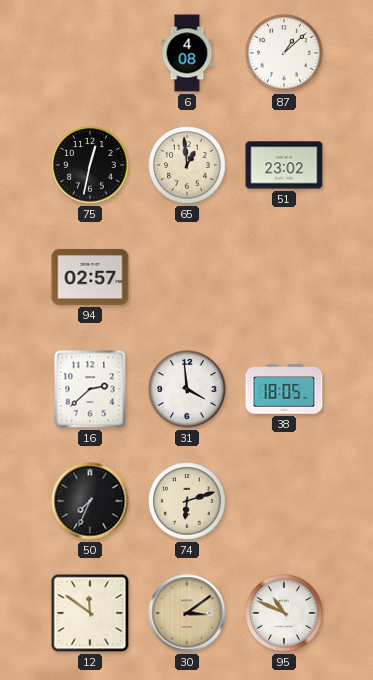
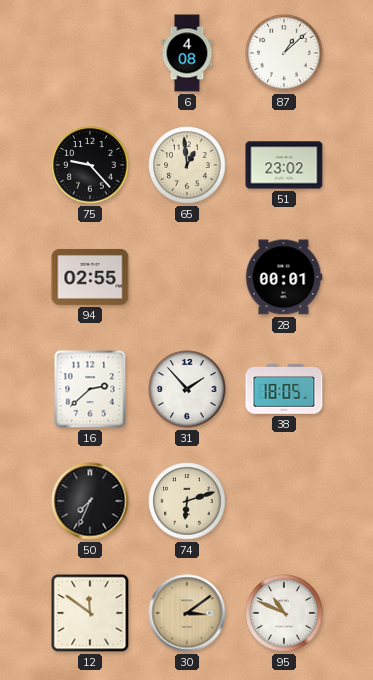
75: 12:32 -> 9:23
94: 02:57 -> 02:55
28: none -> 00:01
31: 3:59 -> 1:53
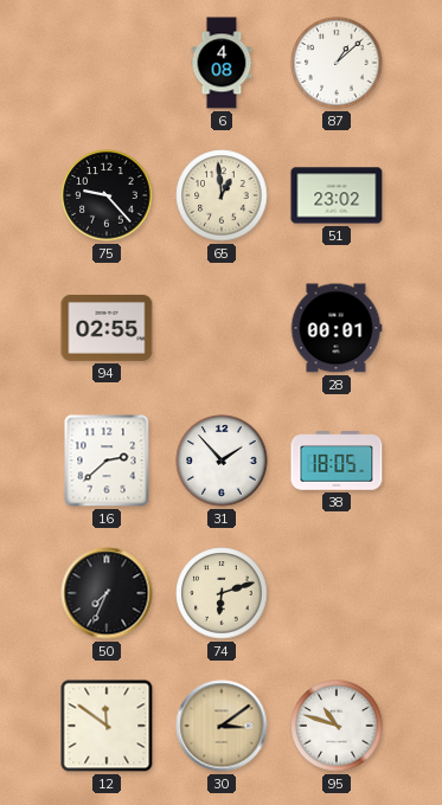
95: 10:49 -> 10:48
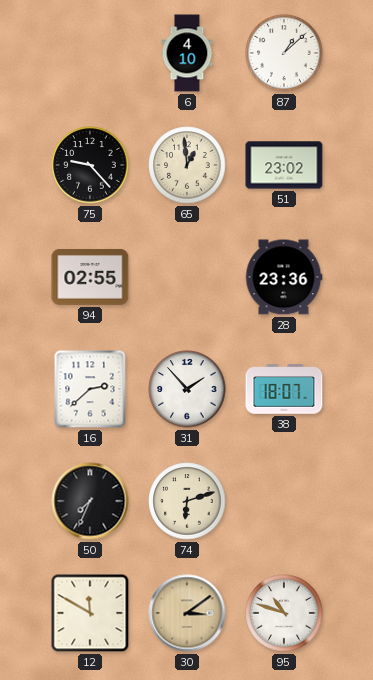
6: 4:08 -> 4:10
28: 00:01 -> 23:36
38: 18:05 -> 18:07
12: 11:51 -> 11:50
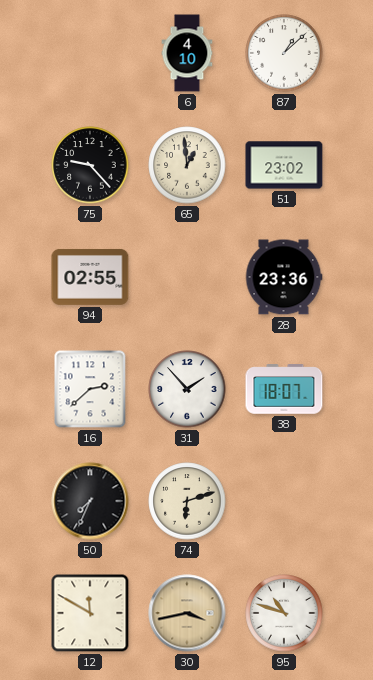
30: 3:09 -> 3:43
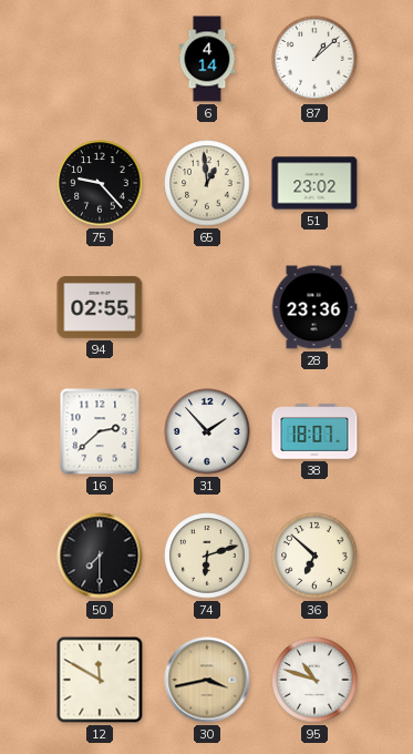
6: 4:10 -> 4:14
50: 7:34 -> 7:30
36: none -> 6:52
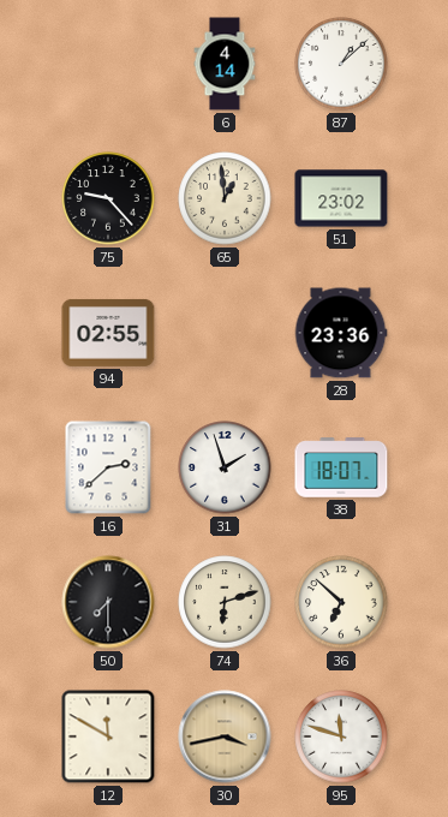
31: 1:53 -> 1:57
95: 10:48 -> 11:48
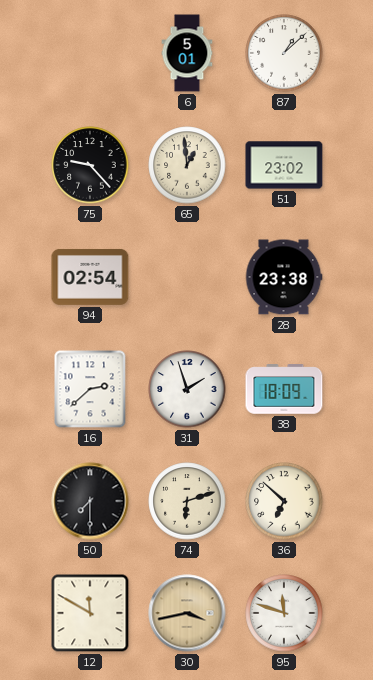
6: 4:14 -> 5:01
94: 02:55 -> 02:54
28: 23:36 -> 23:38
38: 18:07 -> 18:09
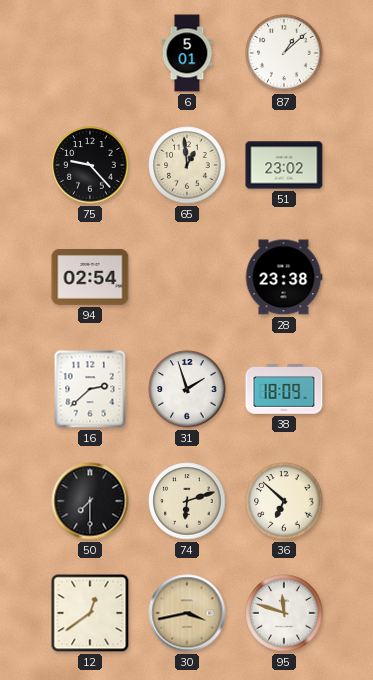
12: 11:50 -> 12:39
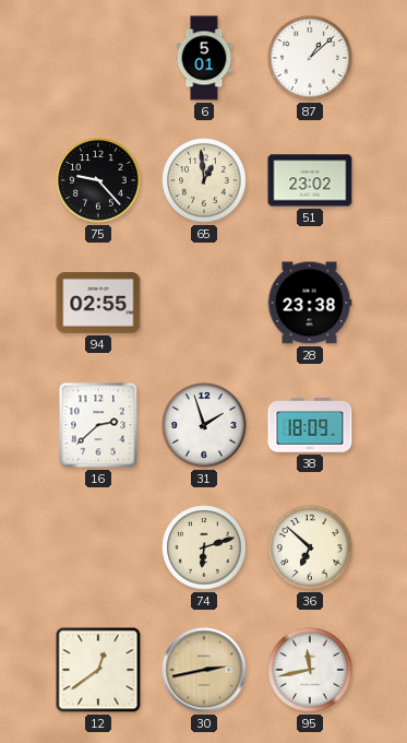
94: 02:54 -> 02:55
50: 7:30 -> none
30: 3:43 -> 2:43
95: 11:48 -> 11:43
